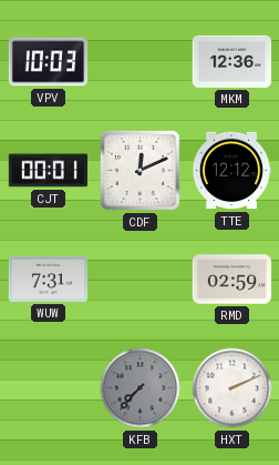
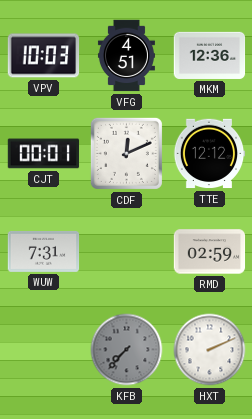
VFG: none -> 4:51
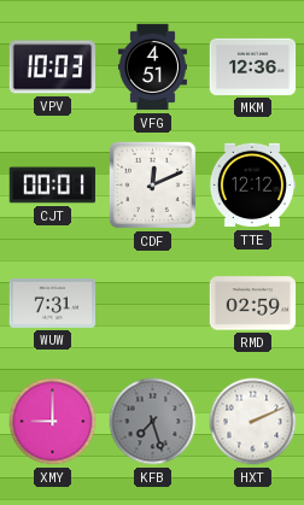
XMY: none -> 9:00
KFB: 7:37 -> 7:27
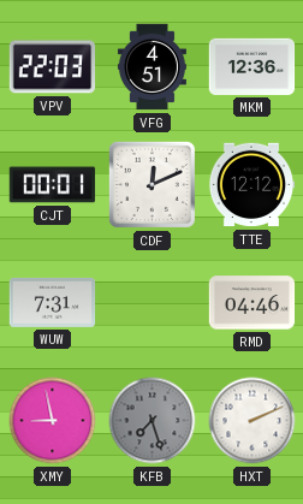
VPV: 10:03 -> 22:03
RMD: 02:59 -> 04:46
XMY: 9:00 -> 8:58
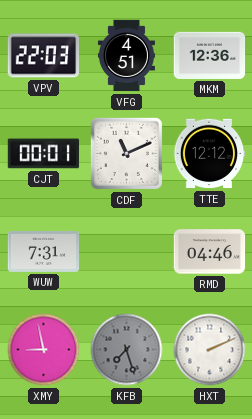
CDF: 12:11 -> 11:11
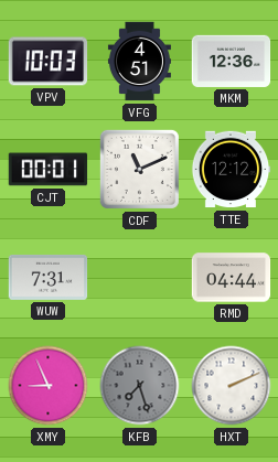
VPV: 22:03 -> 10:03
RMD: 04:46 -> 04:44
XMY: 8:58 -> 8:56
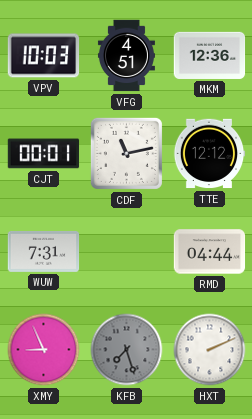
CDF: 11:11 -> 11:13
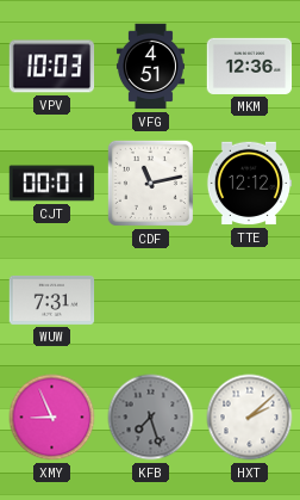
RMD: 04:44 -> none
HXT: 2:11 -> 2:08
